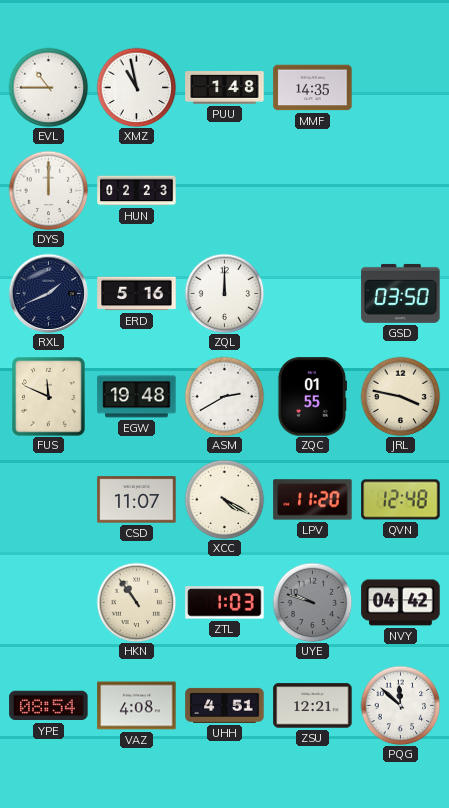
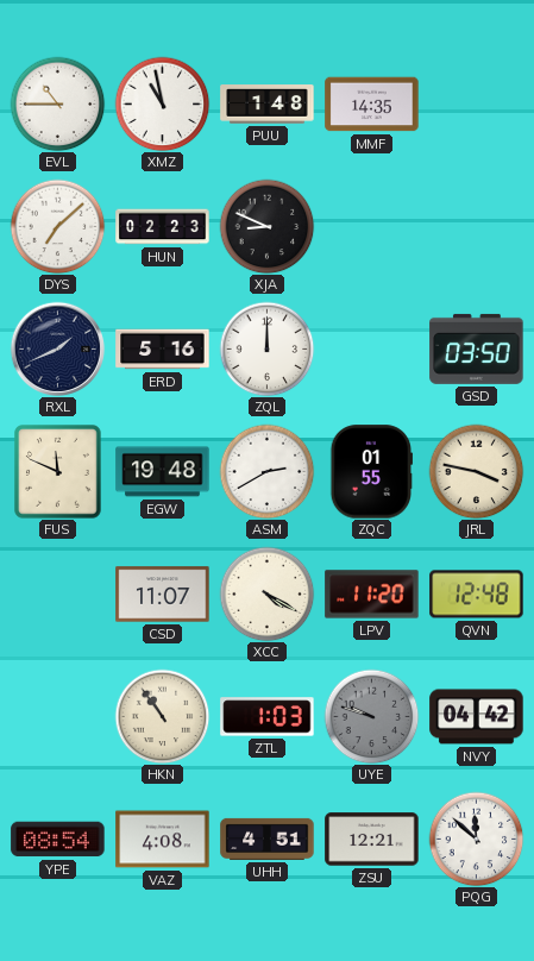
DYS: 12:00 -> 7:08
XJA: none -> 8:49
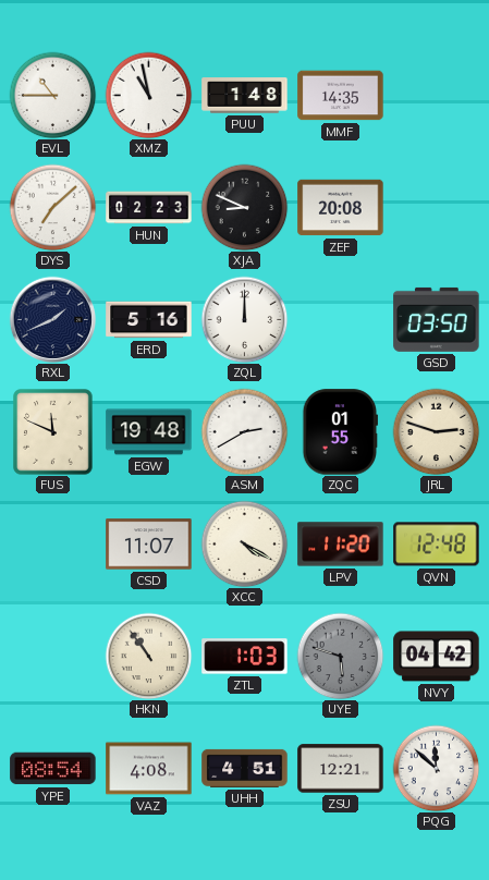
ZEF: none -> 20:08
JRL: 3:47 -> 2:48
UYE: 9:48 -> 5:48
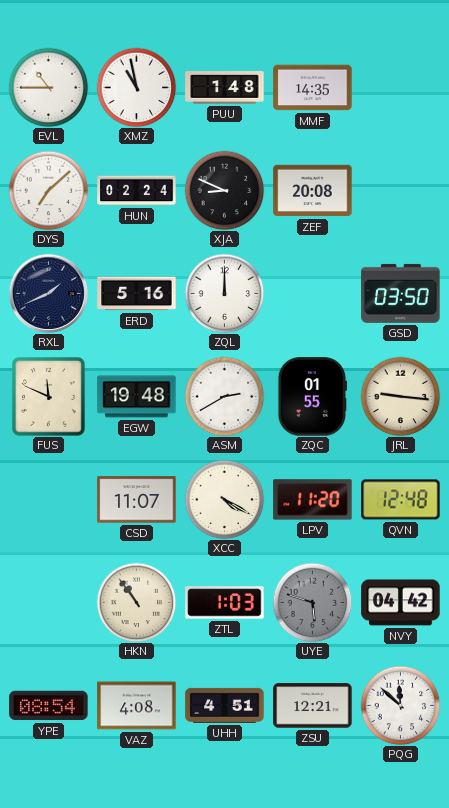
HUN: 02:23 -> 02:24
JRL: 2:48 -> 9:16
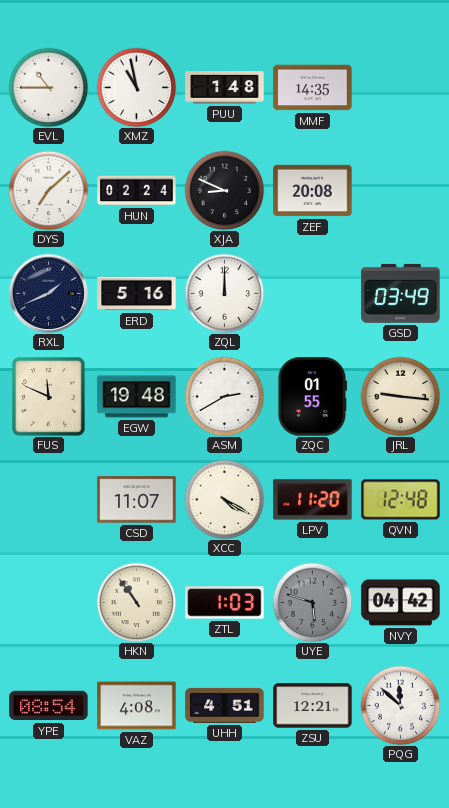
GSD: 03:50 -> 03:49
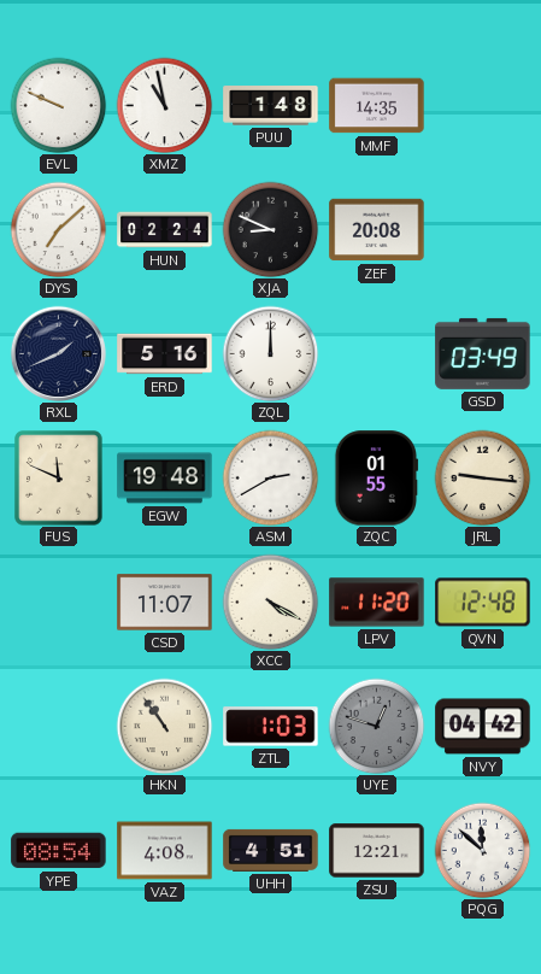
EVL: 10:45 -> 9:49
UYE: 5:48 -> 12:48
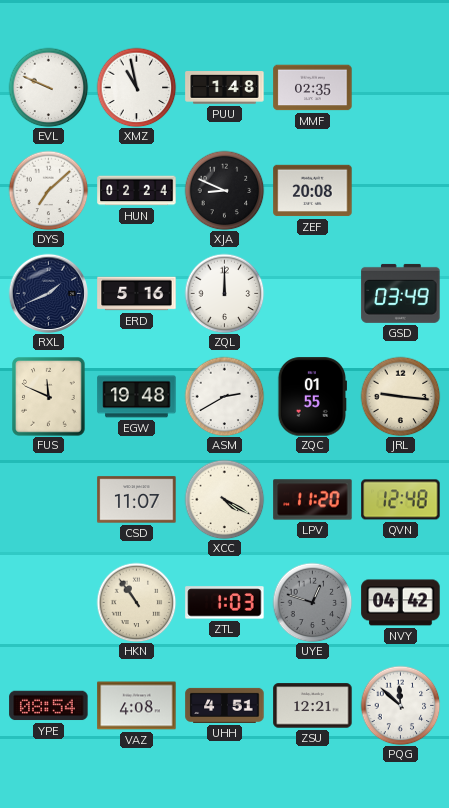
MMF: 14:35 -> 02:35
